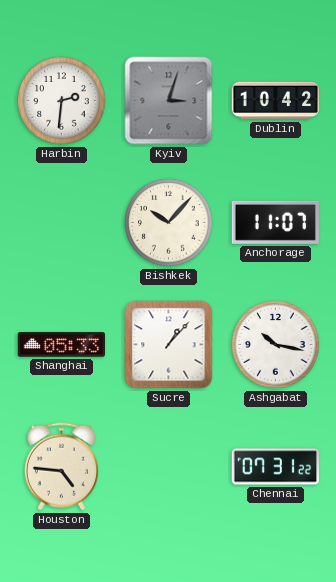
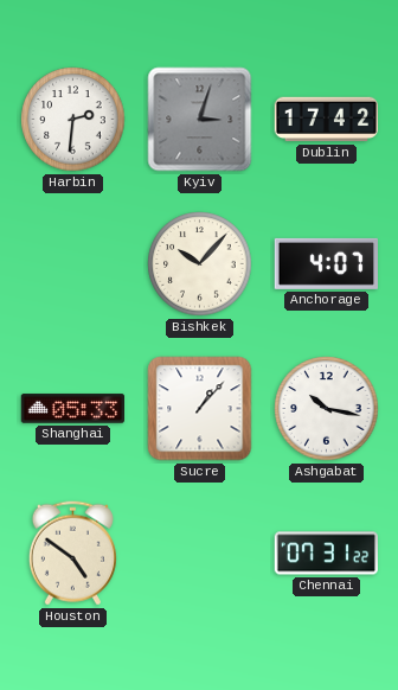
Dublin: 10:42 -> 17:42
Anchorage: 11:07 -> 4:07
Houston: 4:46 -> 4:51
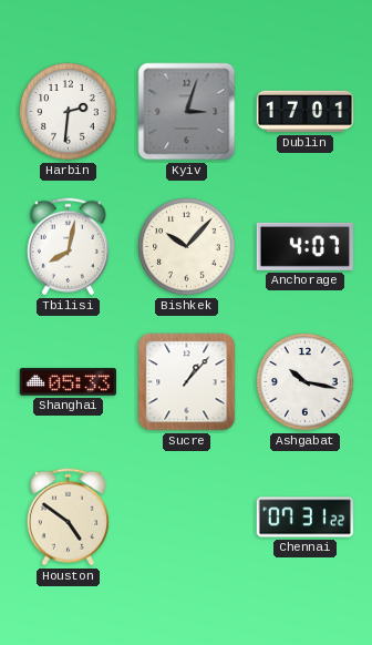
Dublin: 17:42 -> 17:01
Tbilisi: none -> 8:02
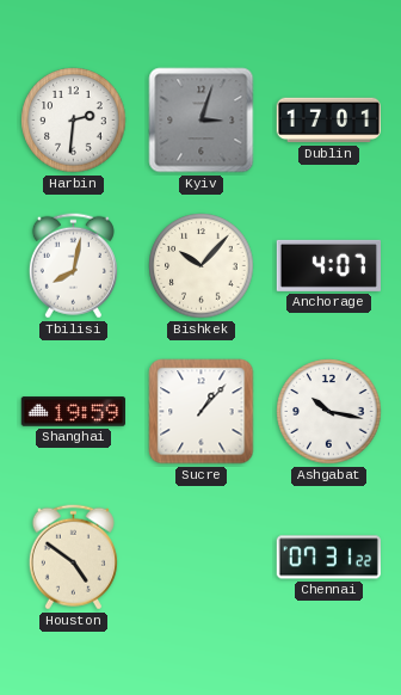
Shanghai: 05:33 -> 19:59
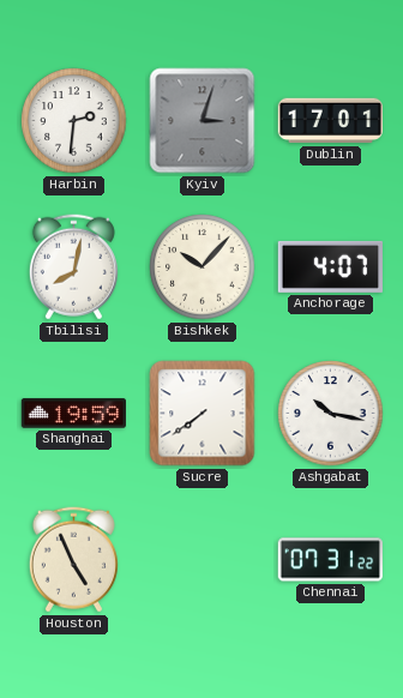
Sucre: 1:07 -> 7:39
Houston: 4:51 -> 4:56
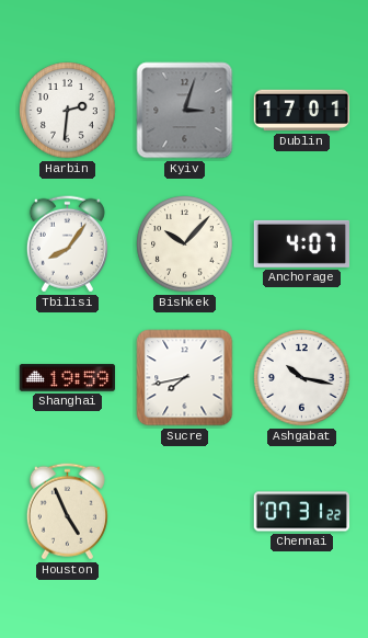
Tbilisi: 8:02 -> 8:06
Sucre: 7:39 -> 7:43
